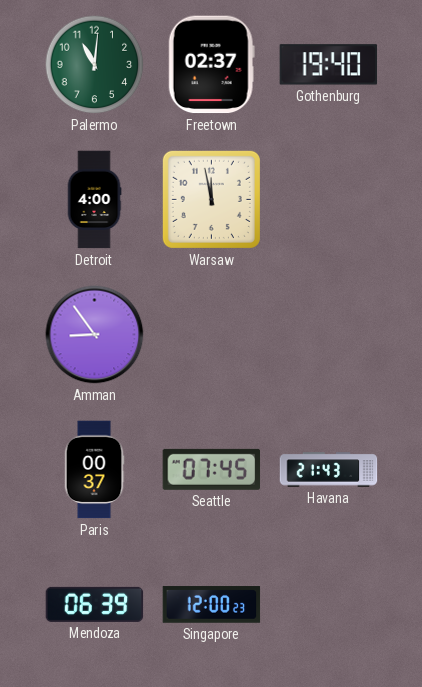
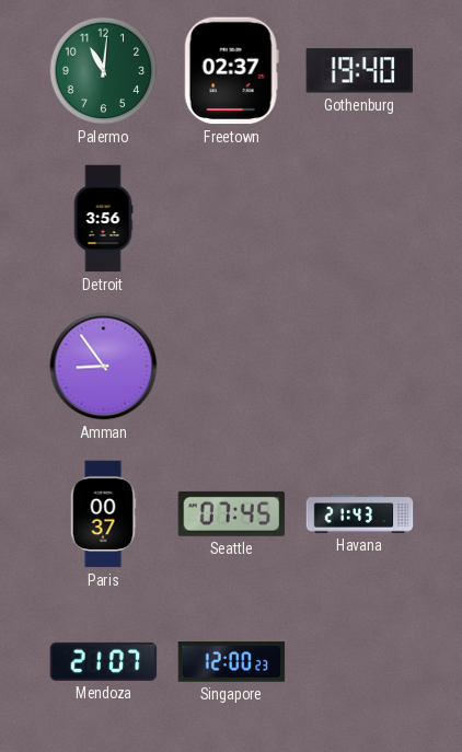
Detroit: 4:00 -> 3:56
Warsaw: 11:58 -> none
Mendoza: 06:39 -> 21:07
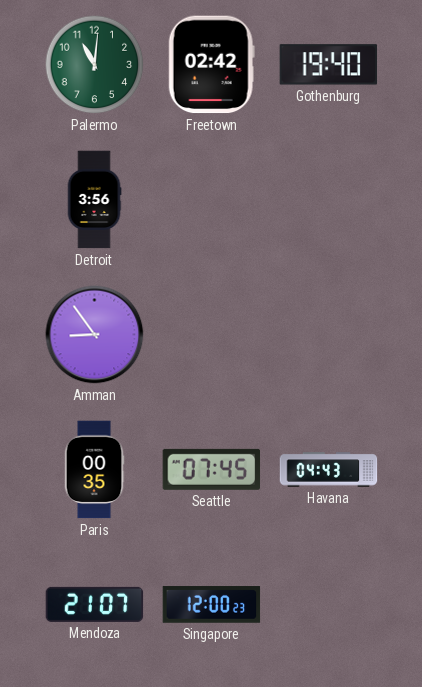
Freetown: 02:37 -> 02:42
Paris: 00:37 -> 00:35
Havana: 21:43 -> 04:43
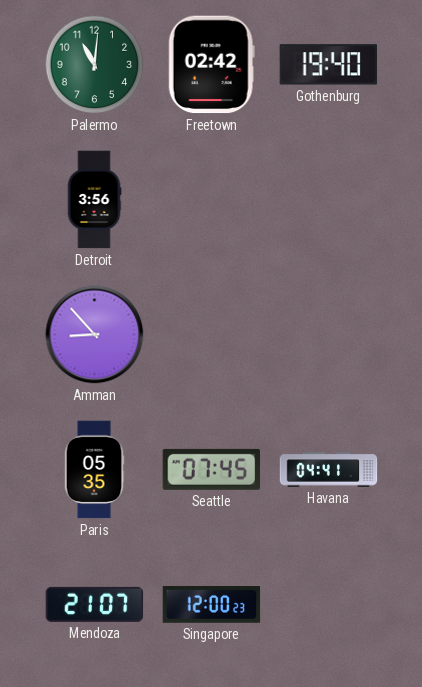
Amman: 8:54 -> 8:53
Paris: 00:35 -> 05:35
Havana: 04:43 -> 04:41
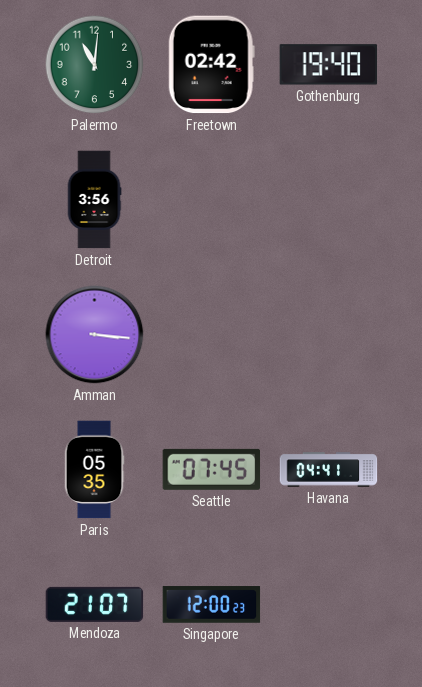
Amman: 8:53 -> 3:16
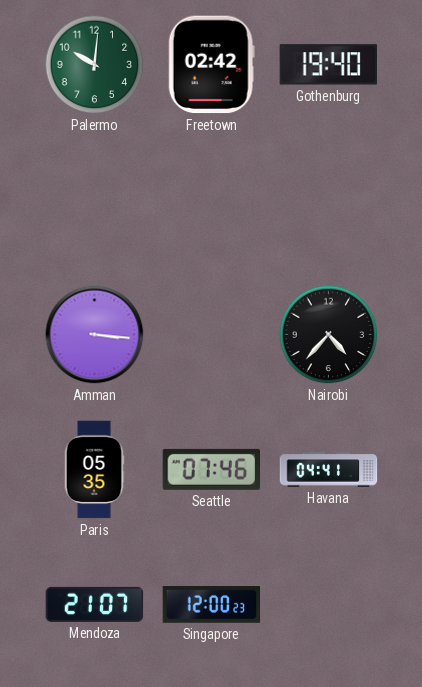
Palermo: 11:01 -> 10:01
Detroit: 3:56 -> none
Nairobi: none -> 4:37
Seattle: 07:45 -> 07:46
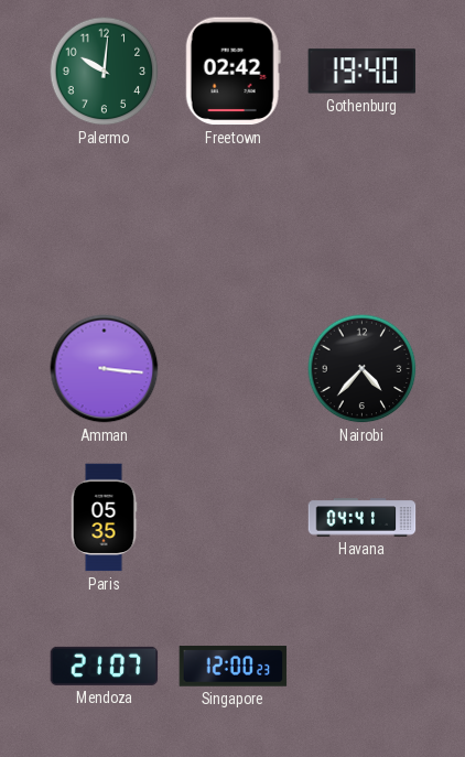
Seattle: 07:46 -> none
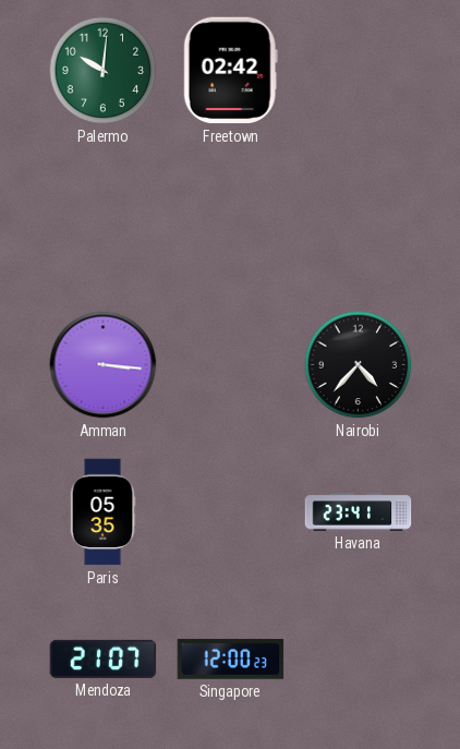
Gothenburg: 19:40 -> none
Havana: 04:41 -> 23:41
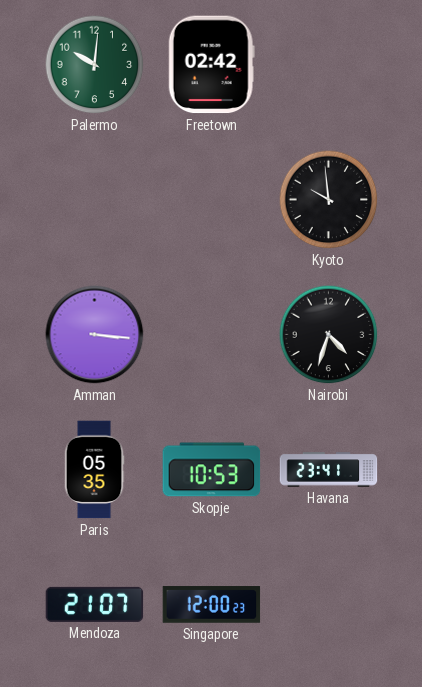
Kyoto: none -> 9:59
Nairobi: 4:37 -> 4:33
Skopje: none -> 10:53
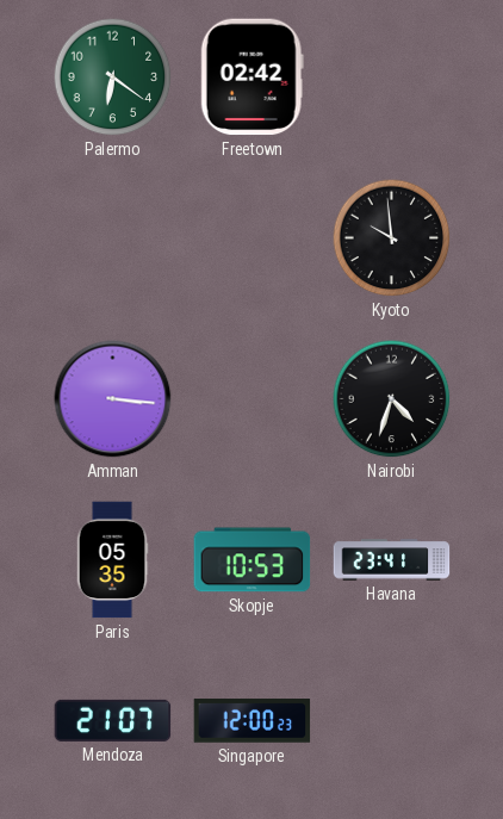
Palermo: 10:01 -> 6:21
